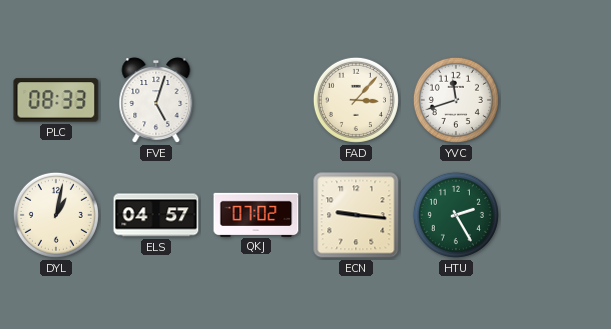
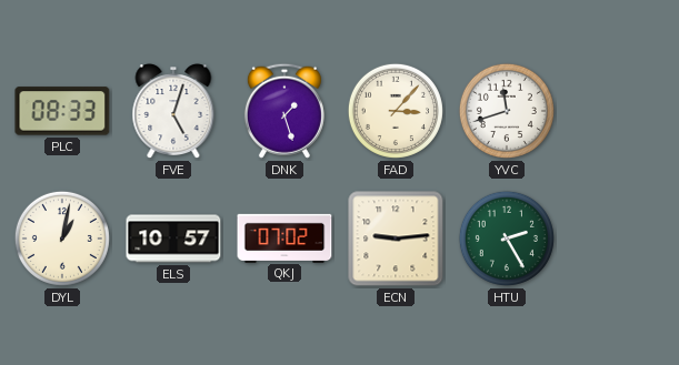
DNK: none -> 1:27
ELS: 04:57 -> 10:57
ECN: 9:16 -> 9:14
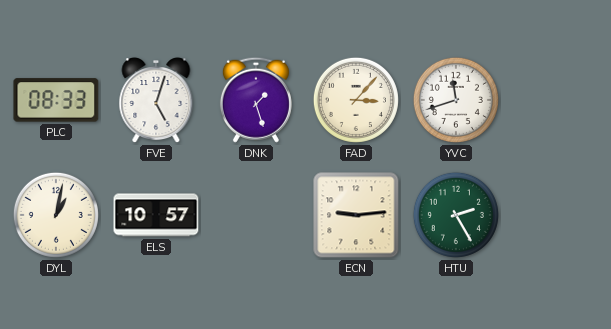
QKJ: 07:02 -> none
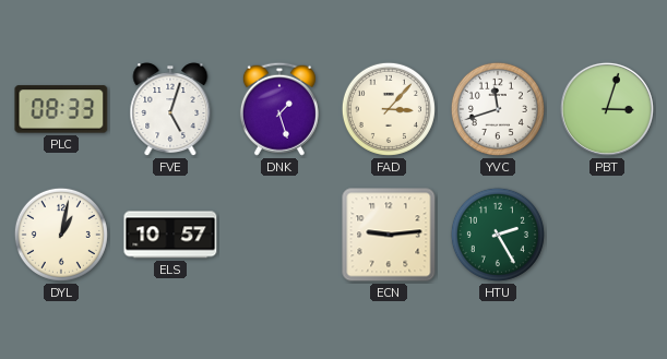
PBT: none -> 3:03
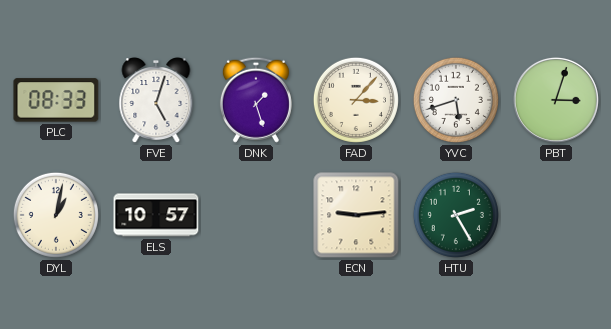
YVC: 11:42 -> 5:42
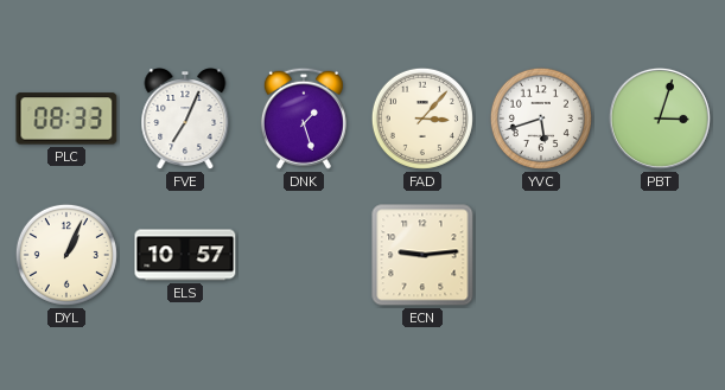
FVE: 5:03 -> 7:04
DYL: 1:02 -> 1:04
HTU: 2:25 -> none
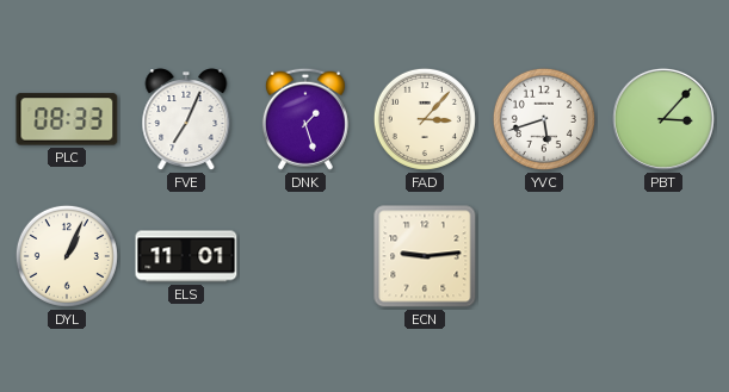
PBT: 3:03 -> 3:07
ELS: 10:57 -> 11:01
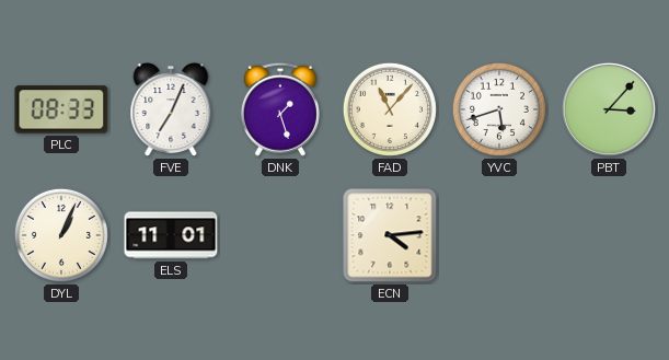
FAD: 3:07 -> 11:07
ECN: 9:14 -> 4:14
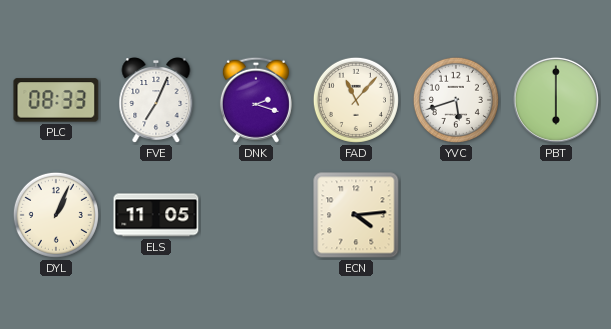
DNK: 1:27 -> 2:18
PBT: 3:07 -> 6:00
ELS: 11:01 -> 11:05
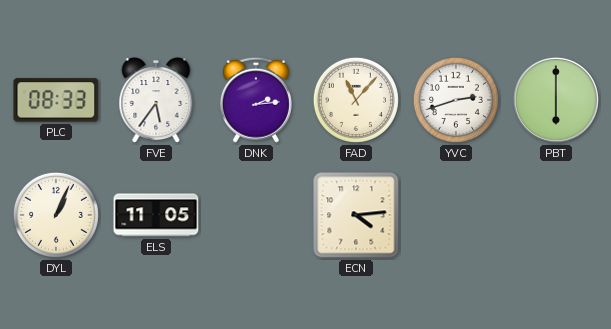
FVE: 7:04 -> 5:36
DNK: 2:18 -> 2:14
YVC: 5:42 -> 2:42
